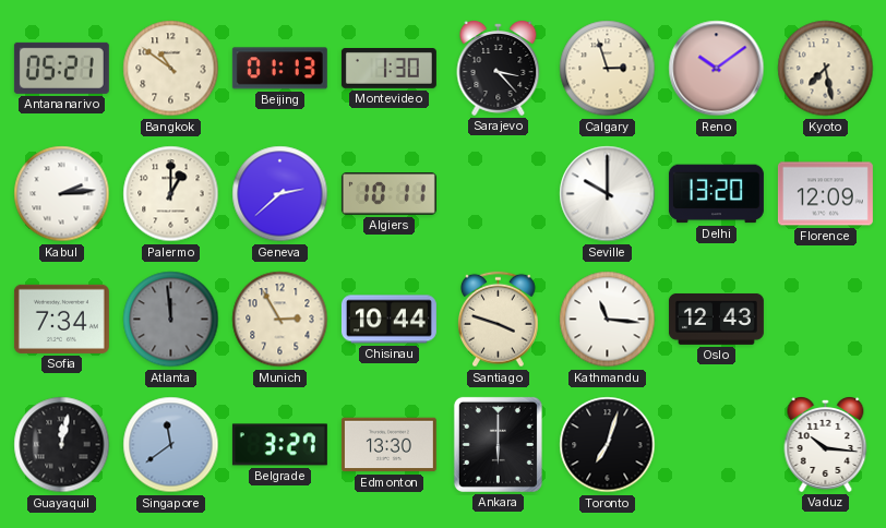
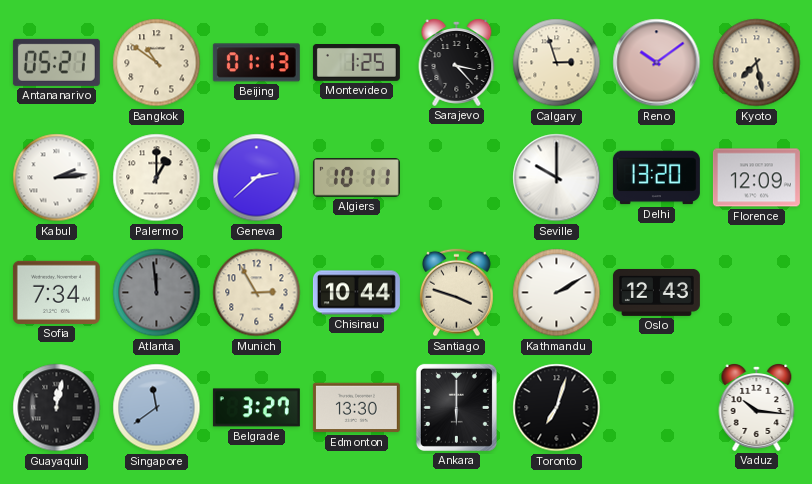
Montevideo: 1:30 -> 1:25
Kathmandu: 11:16 -> 2:10
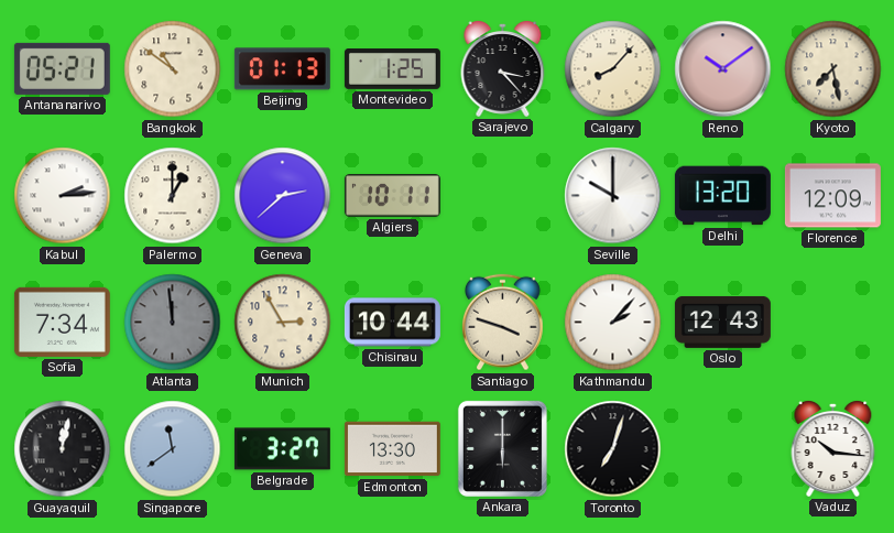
Calgary: 2:57 -> 8:07
Kathmandu: 2:10 -> 2:07
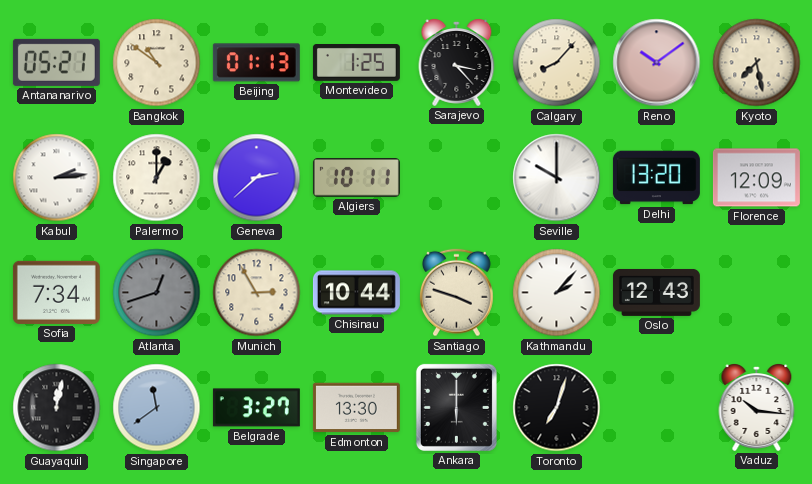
Atlanta: 11:59 -> 12:42
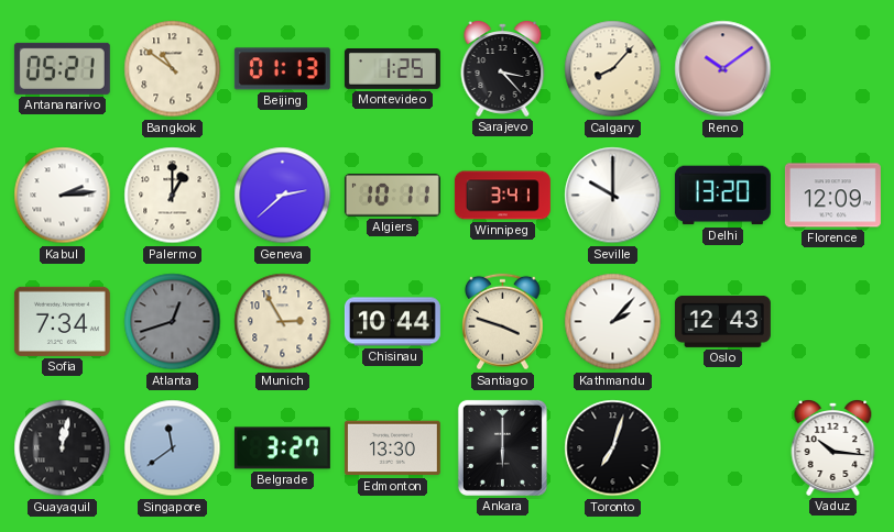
Kyoto: 7:28 -> none
Winnipeg: none -> 3:41
